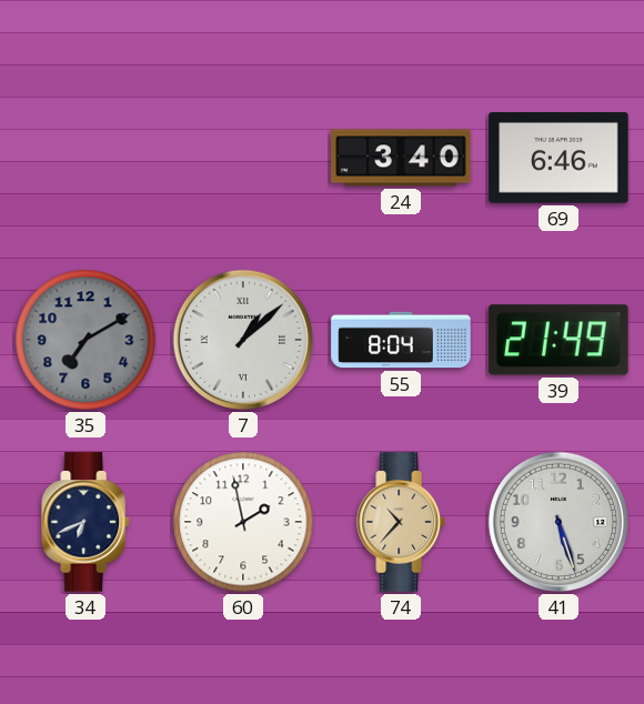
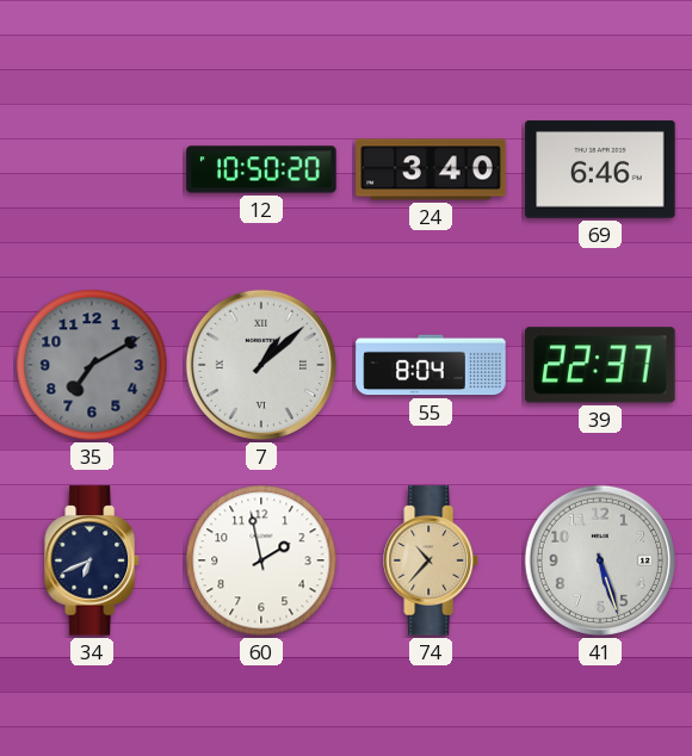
12: none -> 10:50
39: 21:49 -> 22:37
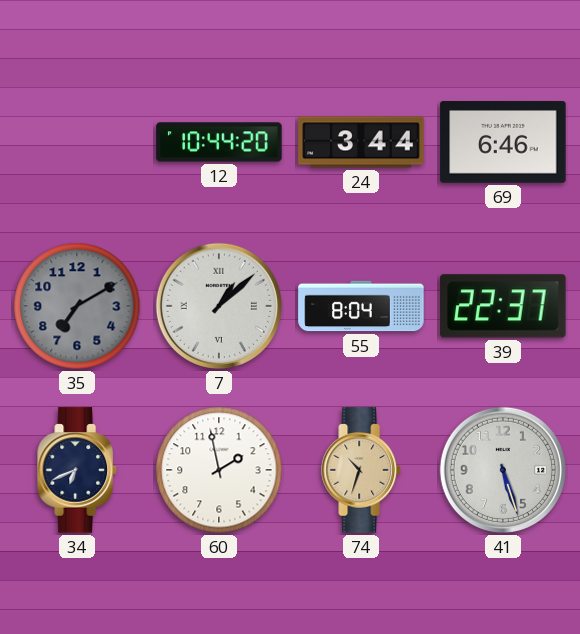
12: 10:50 -> 10:44
24: 3:40 -> 3:44
74: 10:37 -> 10:33
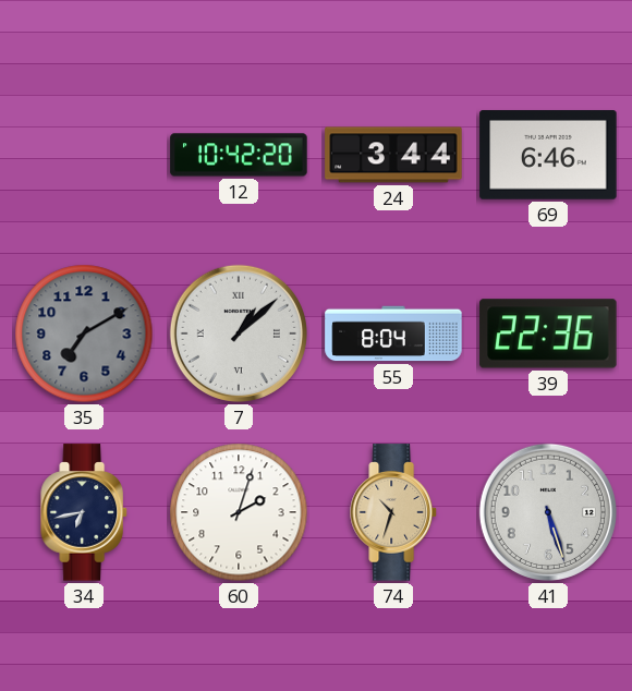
12: 10:44 -> 10:42
39: 22:37 -> 22:36
34: 6:41 -> 6:43
60: 1:58 -> 2:03
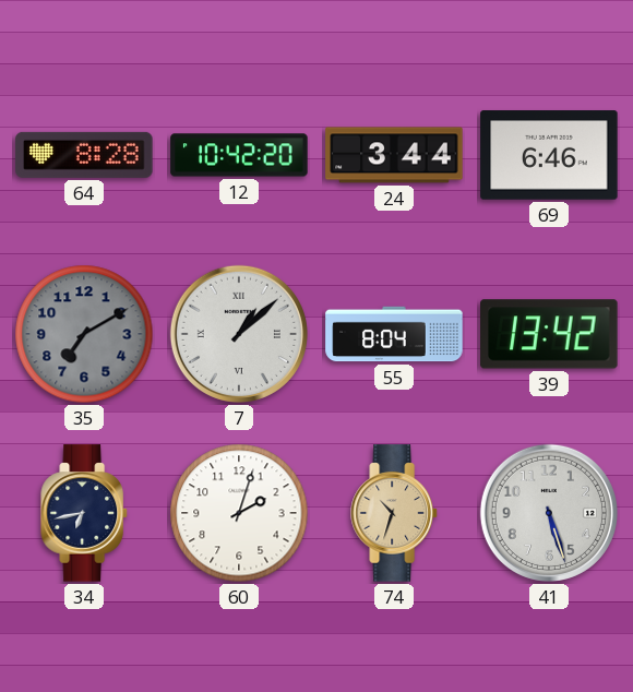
64: none -> 8:28
39: 22:36 -> 13:42
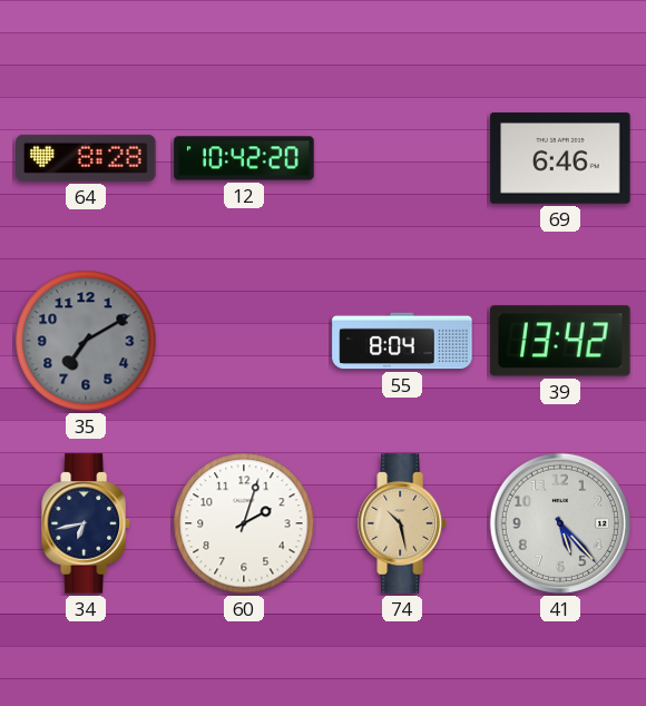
24: 3:44 -> none
7: 1:08 -> none
74: 10:33 -> 10:28
41: 5:27 -> 5:23
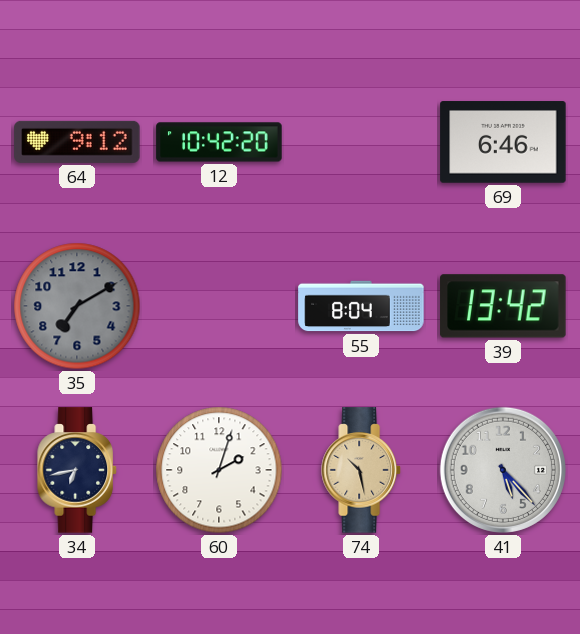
64: 8:28 -> 9:12
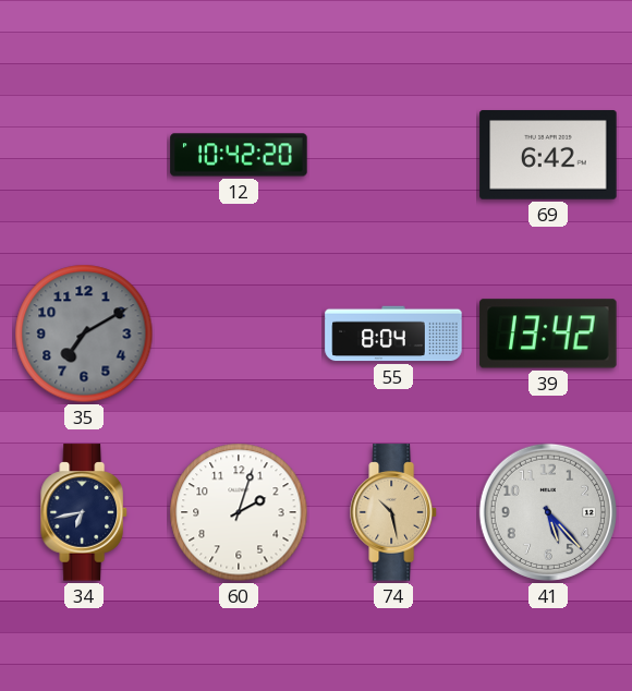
64: 9:12 -> none
69: 6:46 -> 6:42
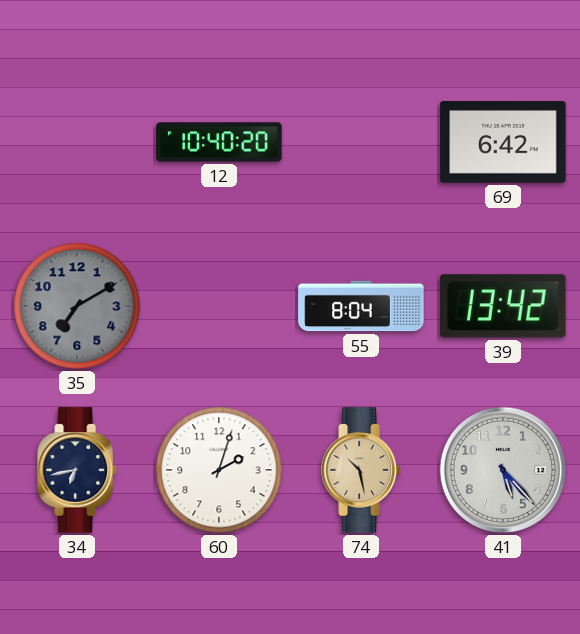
12: 10:42 -> 10:40
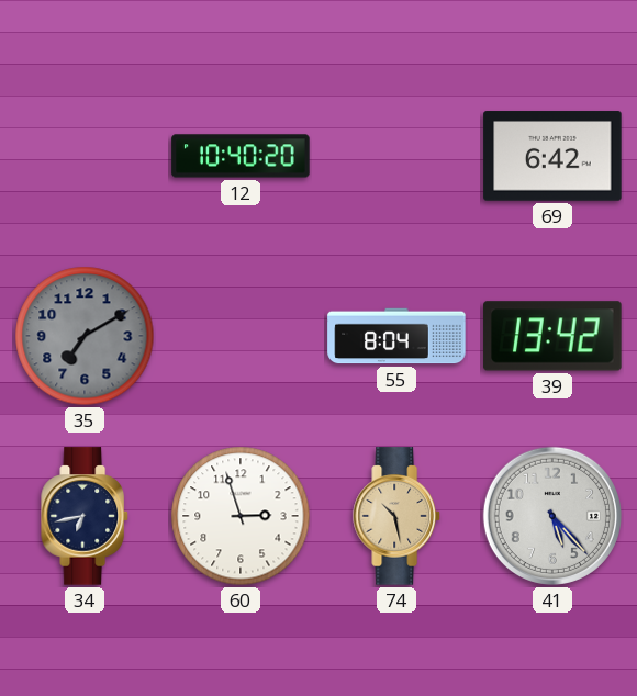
60: 2:03 -> 2:57
